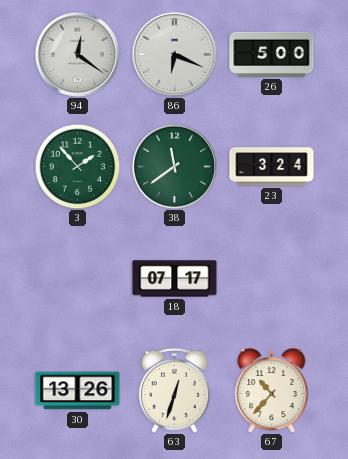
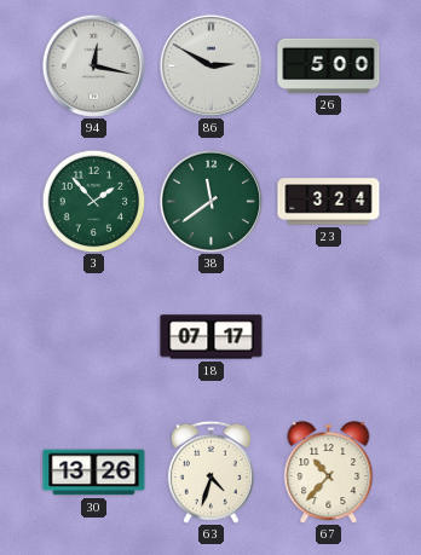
94: 12:21 -> 12:17
86: 6:19 -> 2:50
63: 12:33 -> 4:33
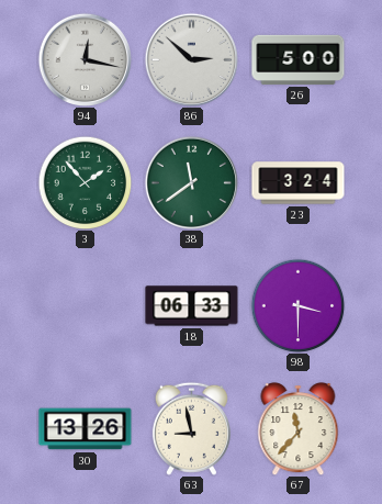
86: 2:50 -> 2:52
18: 07:17 -> 06:33
98: none -> 3:30
63: 4:33 -> 8:58
67: 10:37 -> 11:37
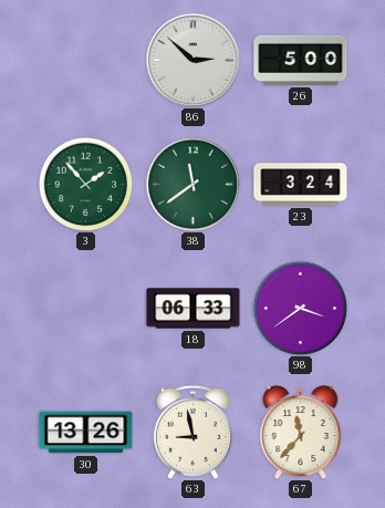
94: 12:17 -> none
98: 3:30 -> 3:39
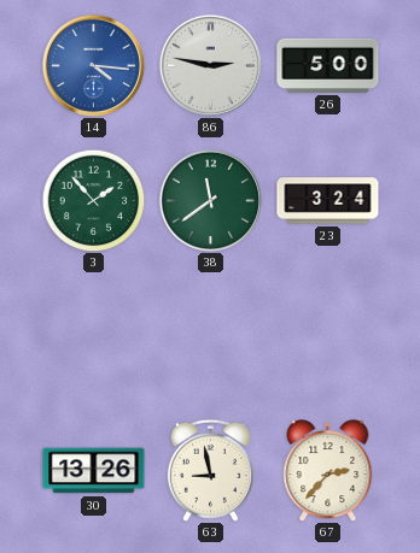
14: none -> 4:16
86: 2:52 -> 2:47
18: 06:33 -> none
98: 3:39 -> none
67: 11:37 -> 2:37
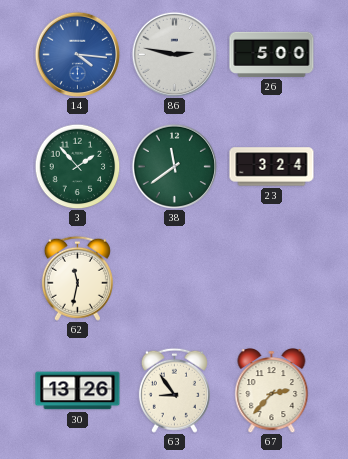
62: none -> 11:32
63: 8:58 -> 8:54
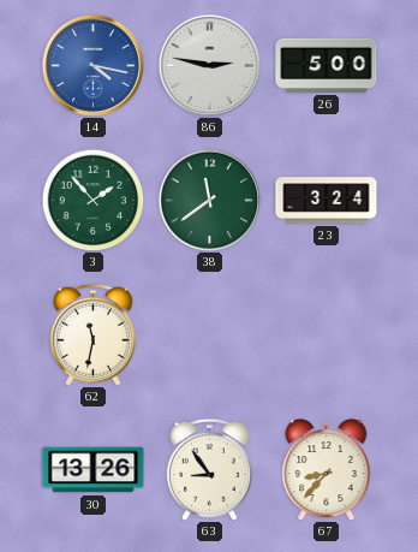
14: 4:16 -> 4:17
67: 2:37 -> 8:37
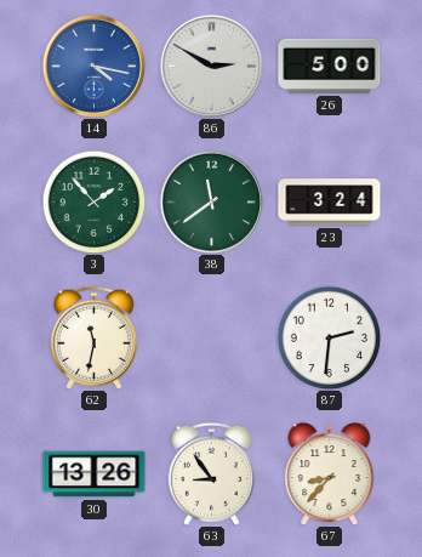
86: 2:47 -> 2:50
87: none -> 2:31
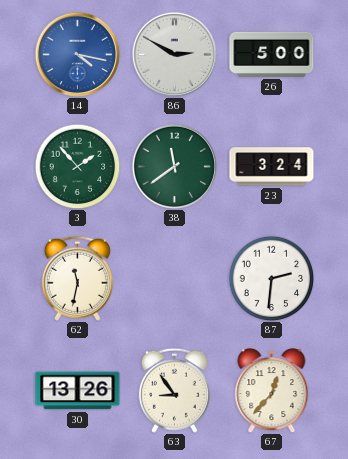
67: 8:37 -> 12:37
